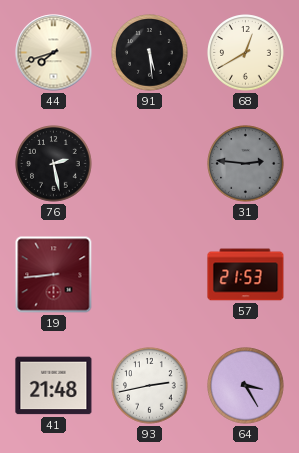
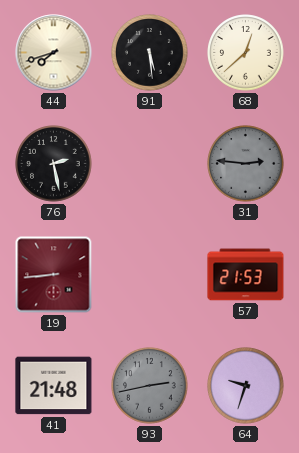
68: 12:40 -> 12:38
93 dial: white -> grey
64: 3:25 -> 9:33
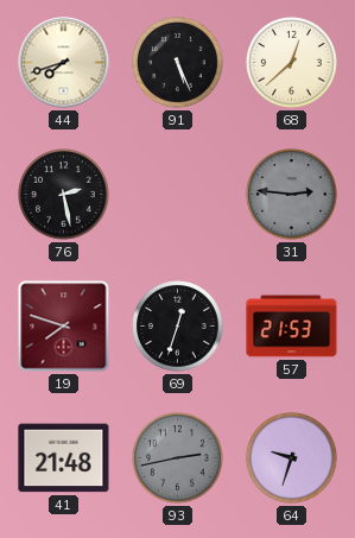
91: 5:29 -> 5:26
19: 8:44 -> 7:48
69: none -> 12:33
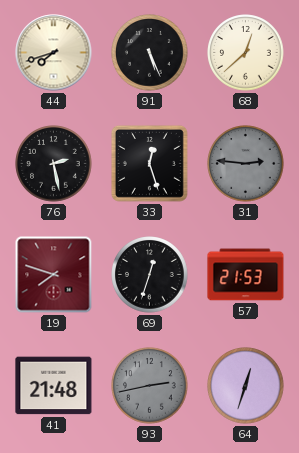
33: none -> 12:27
64: 9:33 -> 12:33
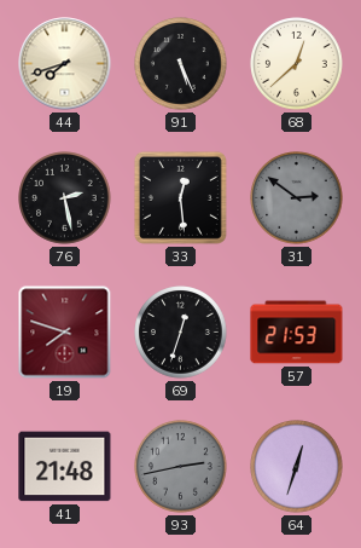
33: 12:27 -> 12:29
31: 2:46 -> 2:51
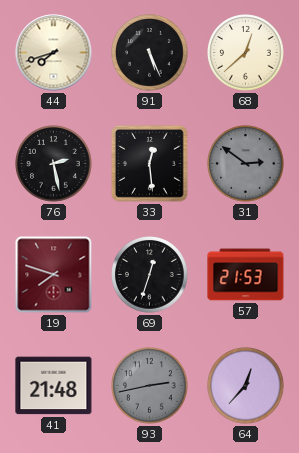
64: 12:33 -> 12:37
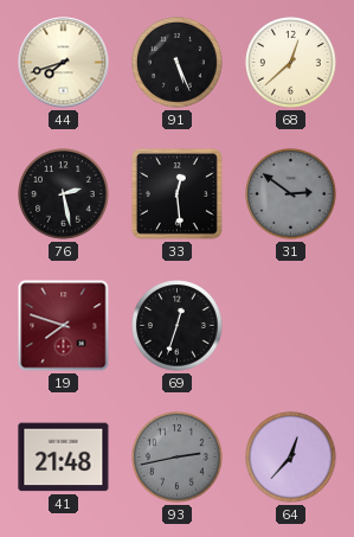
57: 21:53 -> none
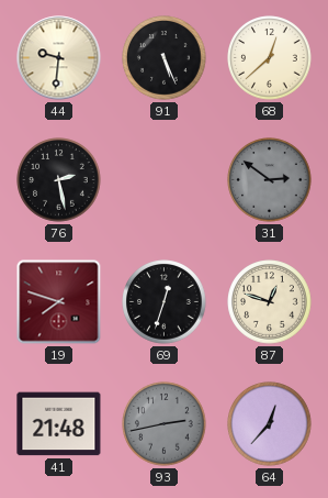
44: 7:42 -> 9:31
33: 12:29 -> none
87: none -> 12:48
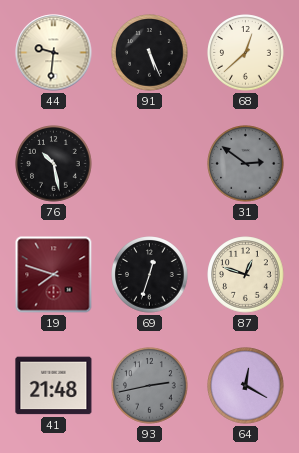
76: 2:28 -> 10:28
64: 12:37 -> 12:20
